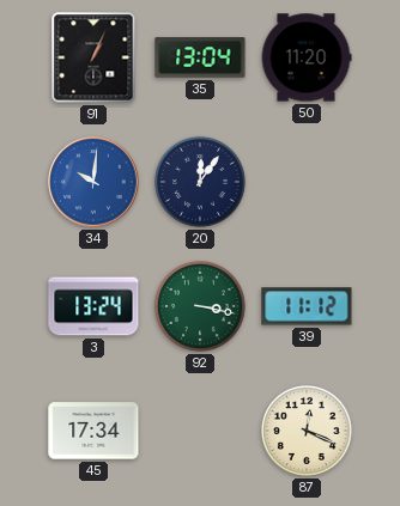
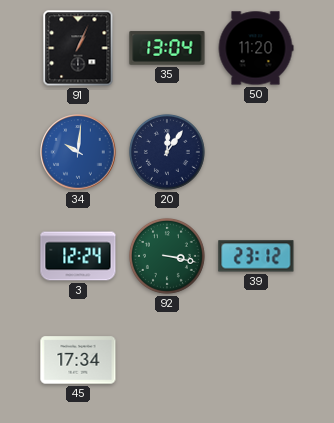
3: 13:24 -> 12:24
39: 11:12 -> 23:12
87: 12:19 -> none
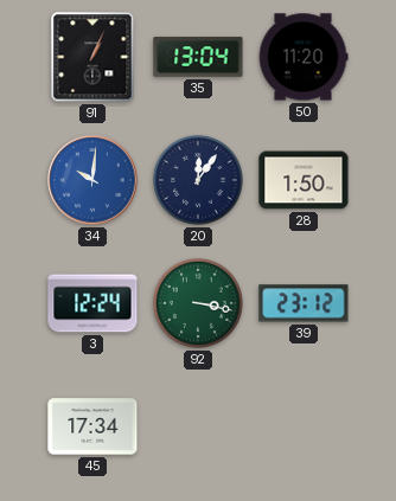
28: none -> 1:50
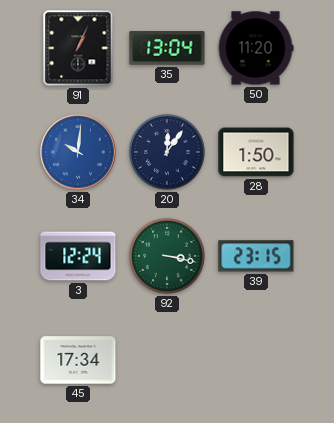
39: 23:12 -> 23:15
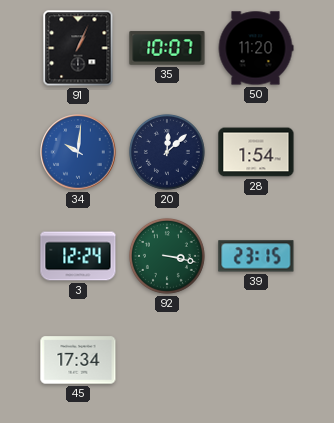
35: 13:04 -> 10:07
20: 12:06 -> 12:08
28: 1:50 -> 1:54
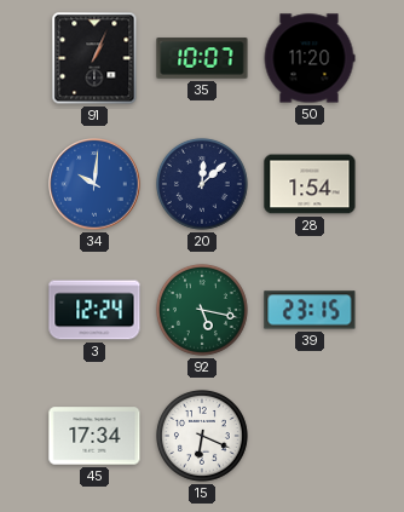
92: 3:17 -> 5:17
15: none -> 6:19
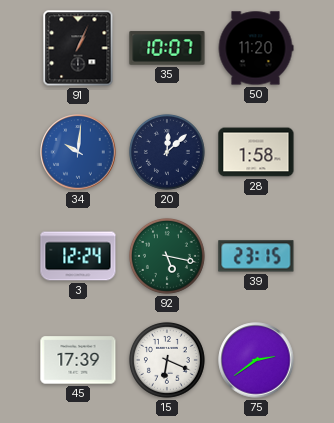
28: 1:54 -> 1:58
45: 17:34 -> 17:39
75: none -> 2:39
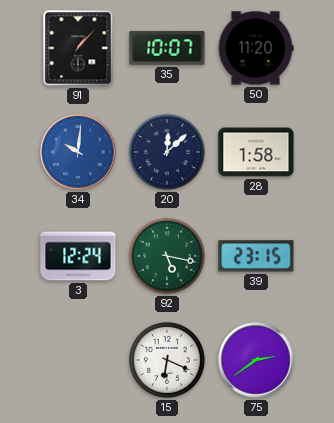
91: 1:04 -> 1:07
45: 17:39 -> none
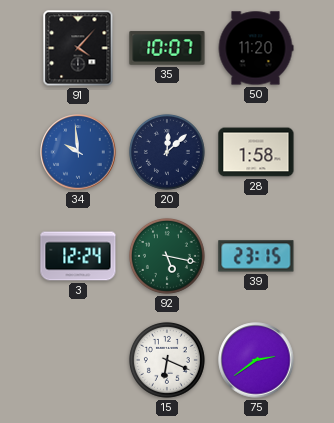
91: 1:07 -> 4:07
34: 10:01 -> 9:59
